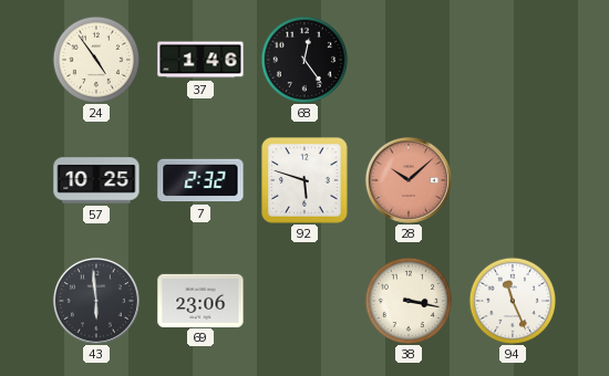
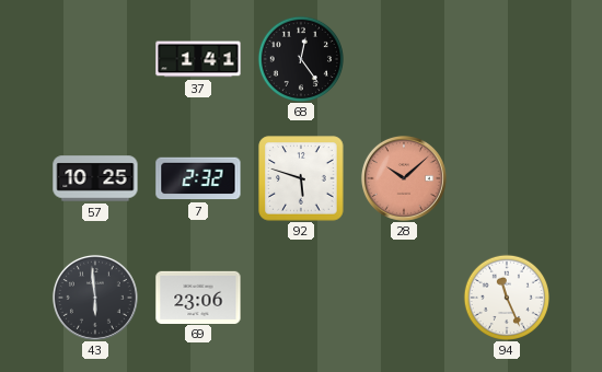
24: 4:54 -> none
37: 1:46 -> 1:41
38: 3:17 -> none
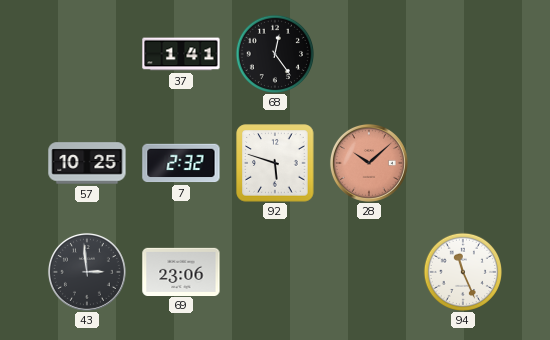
43: 5:59 -> 2:59
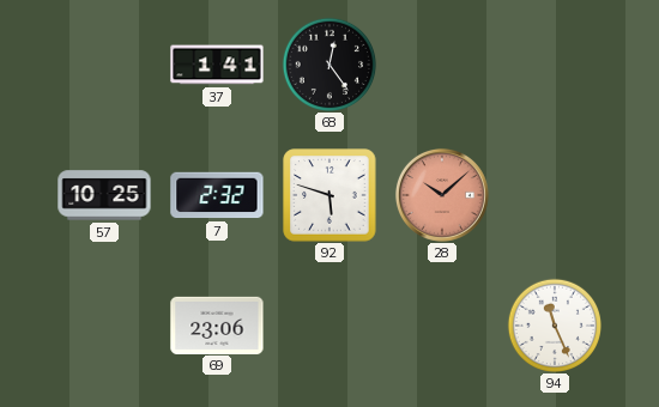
43: 2:59 -> none
